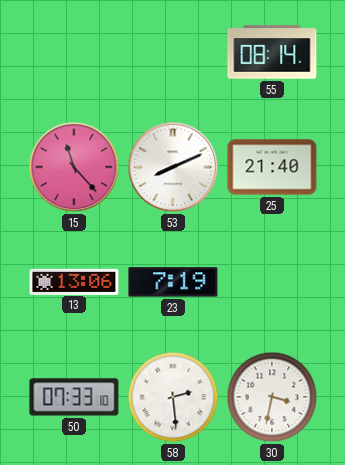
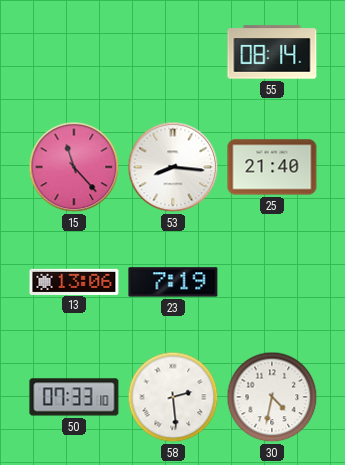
53: 8:11 -> 8:16
30: 3:32 -> 4:32
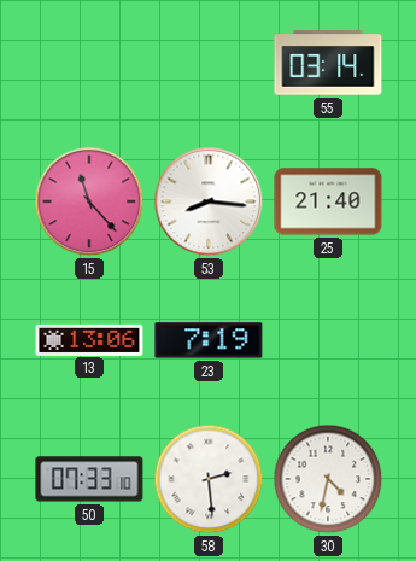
55: 08:14 -> 03:14
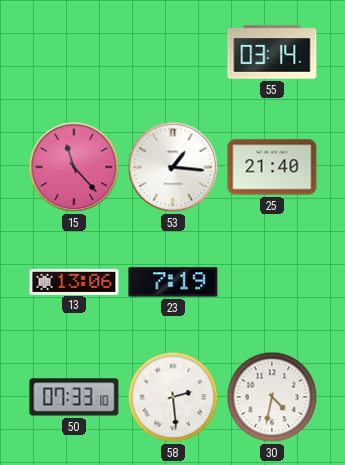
53: 8:16 -> 1:16
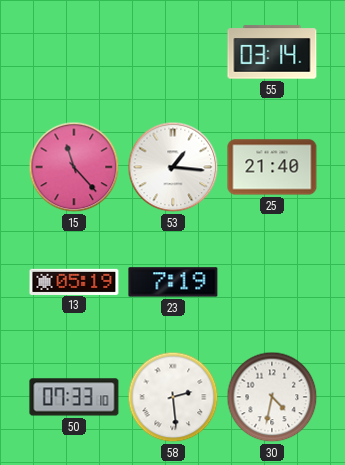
13: 13:06 -> 05:19
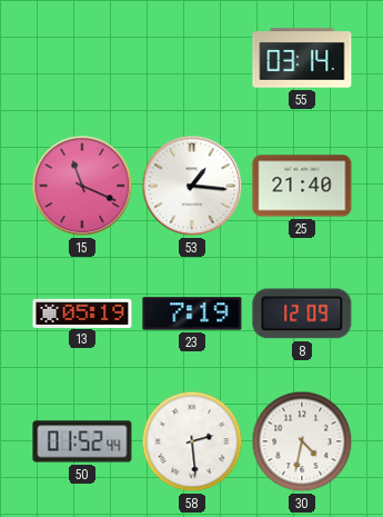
15: 11:23 -> 11:19
8: none -> 12:09
50: 07:33 -> 01:52
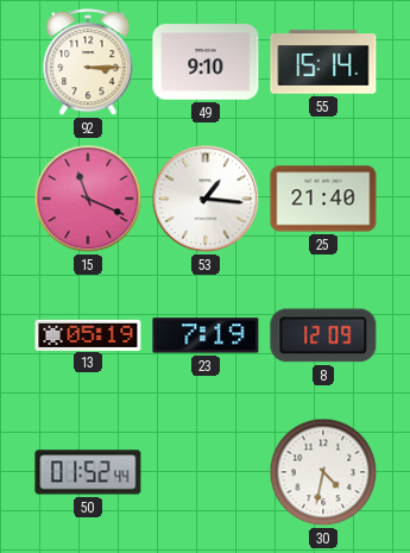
92: none -> 3:15
49: none -> 9:10
55: 03:14 -> 15:14
58: 2:29 -> none
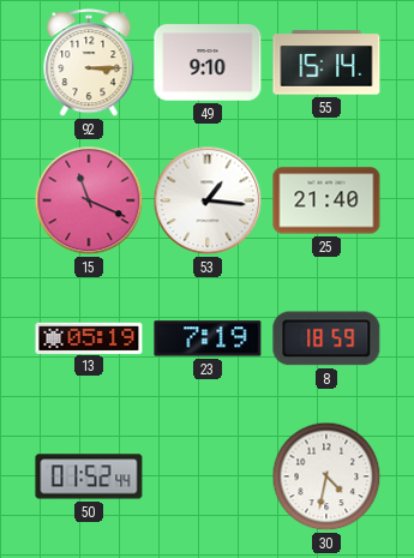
8: 12:09 -> 18:59
